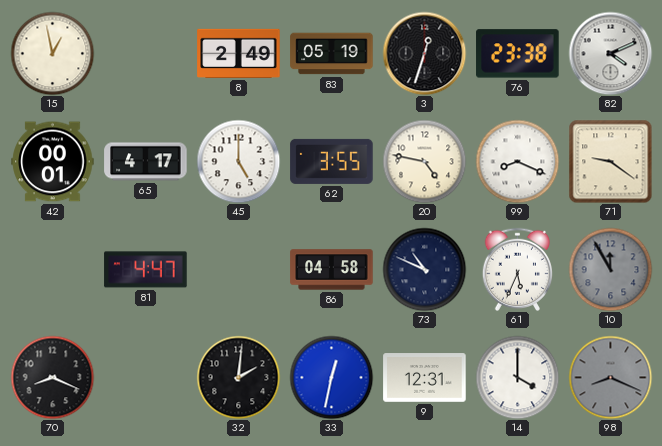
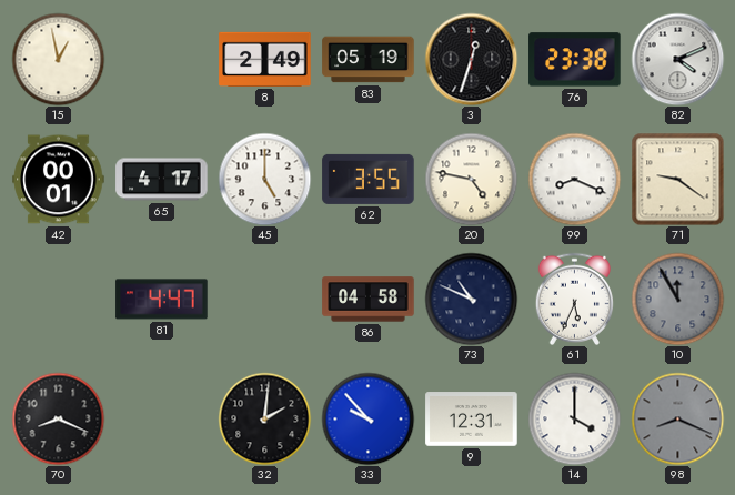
33: 12:32 -> 9:53
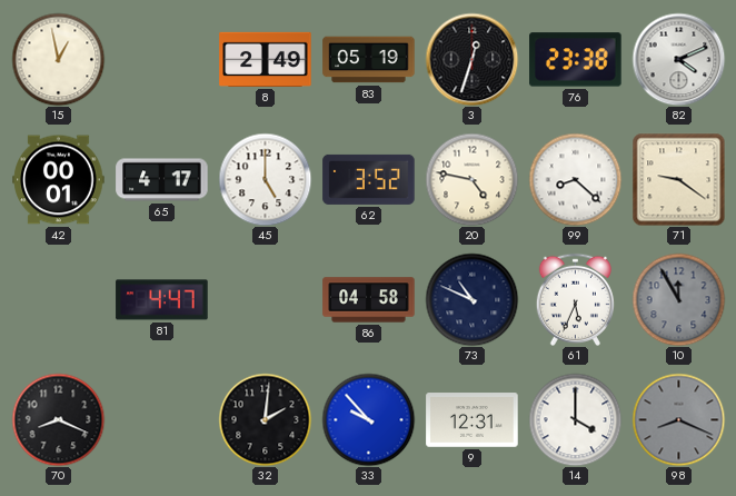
62: 3:55 -> 3:52
99: 8:19 -> 8:22
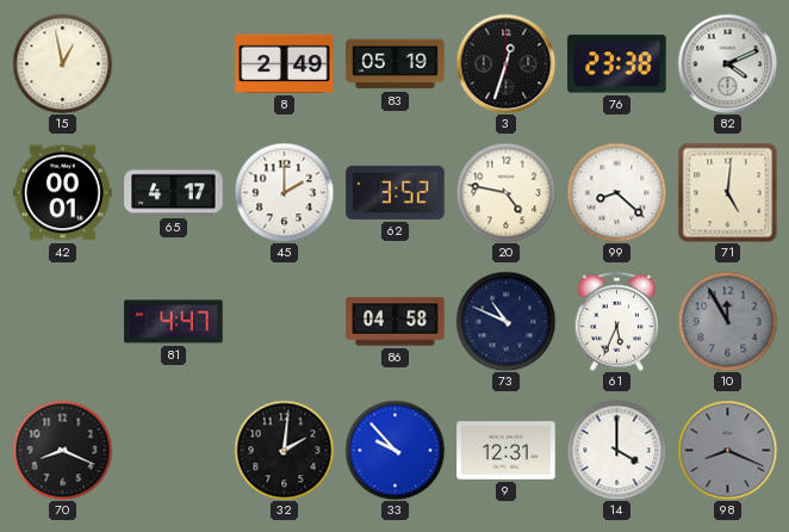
45: 5:00 -> 2:00
71: 9:21 -> 5:01
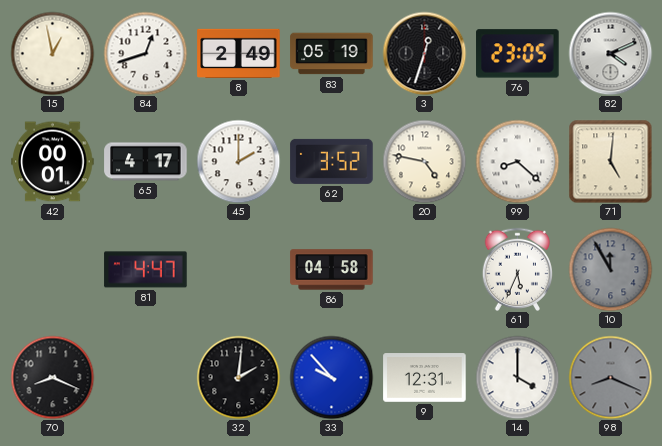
84: none -> 12:42
76: 23:38 -> 23:05
73: 10:49 -> none
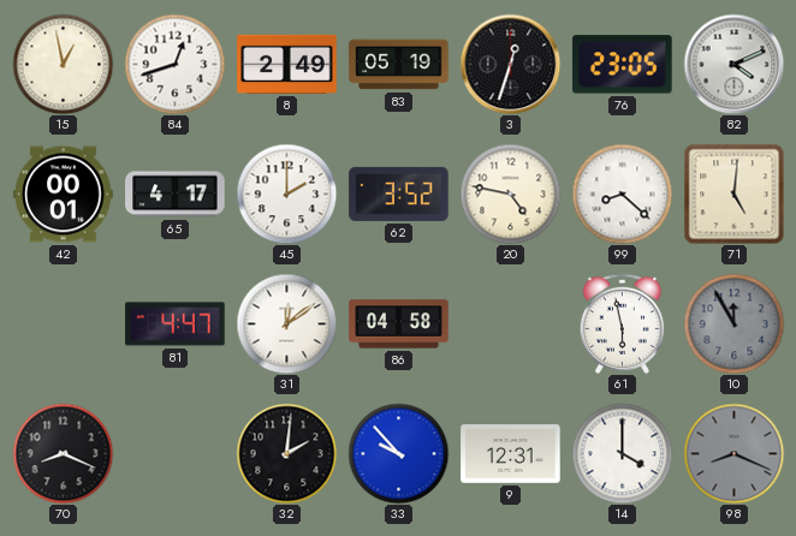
31: none -> 12:09
61: 5:34 -> 5:58
